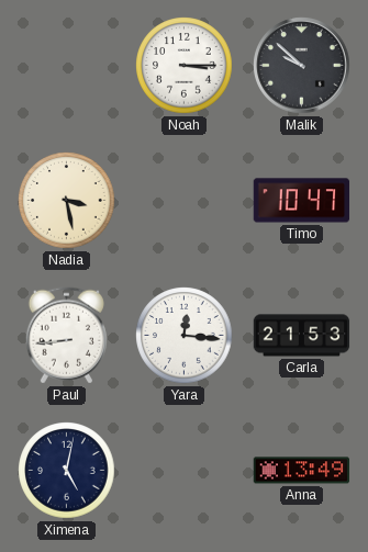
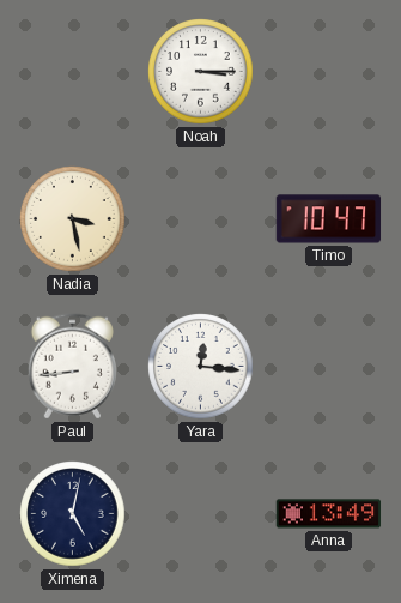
Malik: 9:52 -> none
Carla: 21:53 -> none
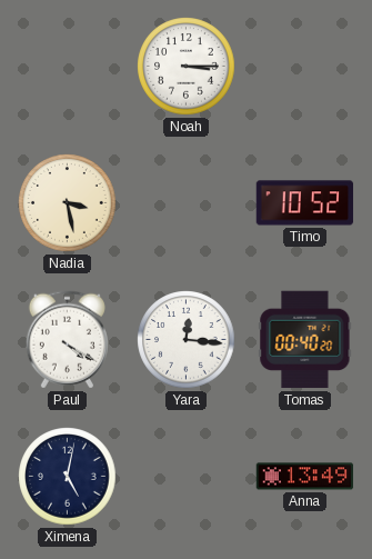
Timo: 10:47 -> 10:52
Paul: 8:44 -> 4:20
Tomas: none -> 00:40
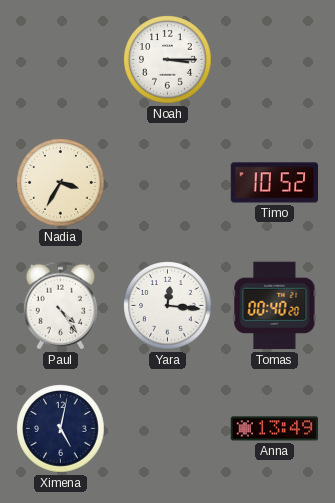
Nadia: 3:28 -> 3:35
Paul: 4:20 -> 4:24
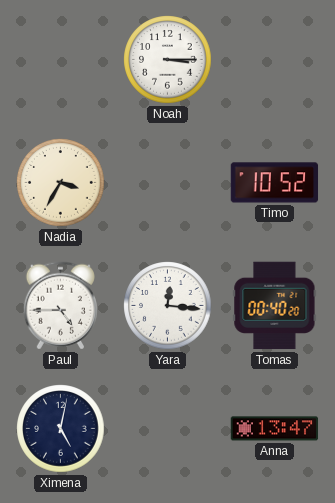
Paul: 4:24 -> 4:45
Anna: 13:49 -> 13:47
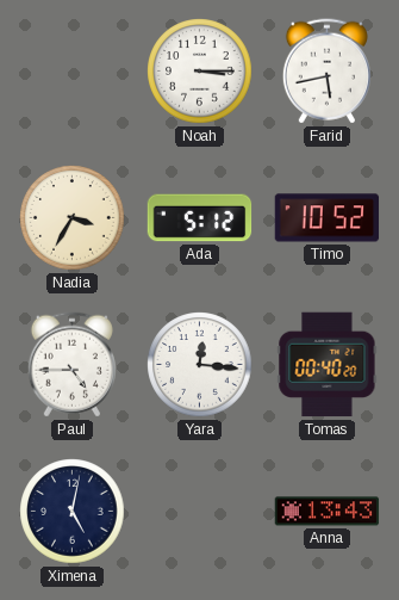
Farid: none -> 5:43
Ada: none -> 5:12
Anna: 13:47 -> 13:43
